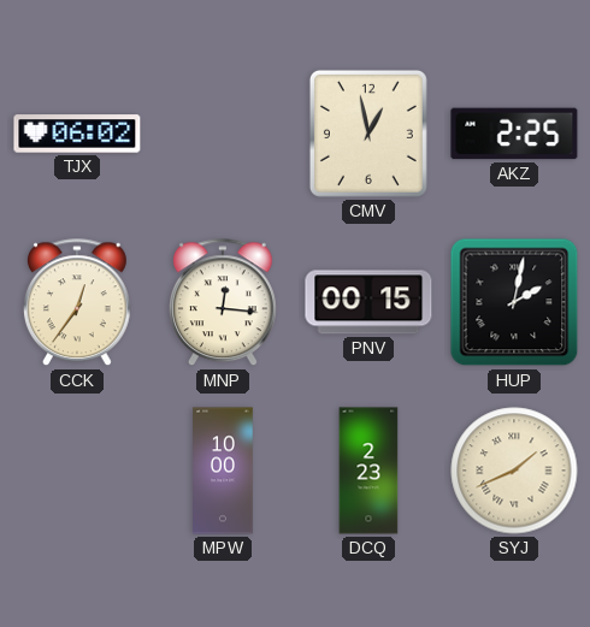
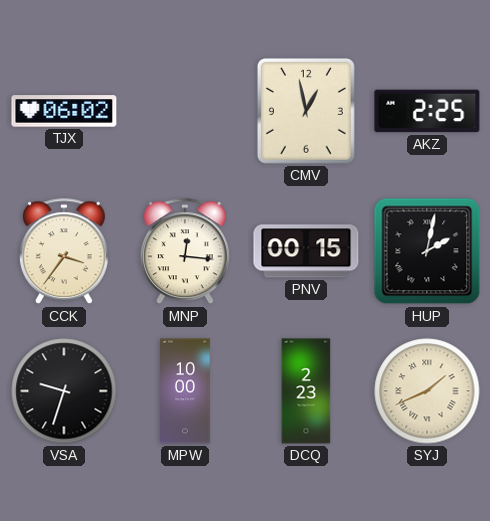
CCK: 12:36 -> 3:36
VSA: none -> 9:33
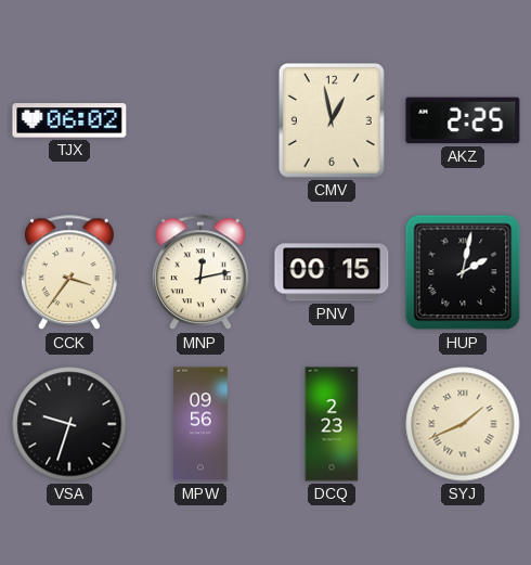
MNP: 12:16 -> 12:13
MPW: 10:00 -> 09:56
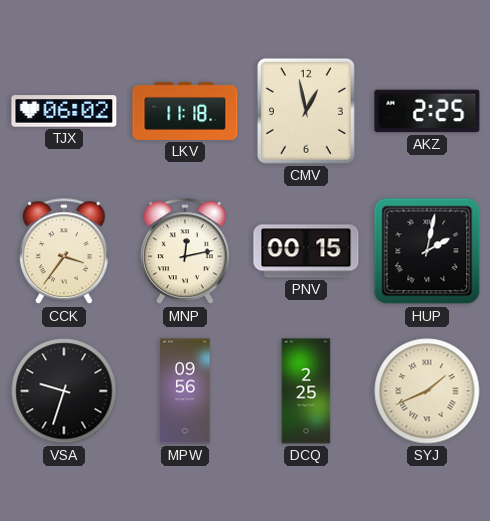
LKV: none -> 11:18
DCQ: 2:23 -> 2:25
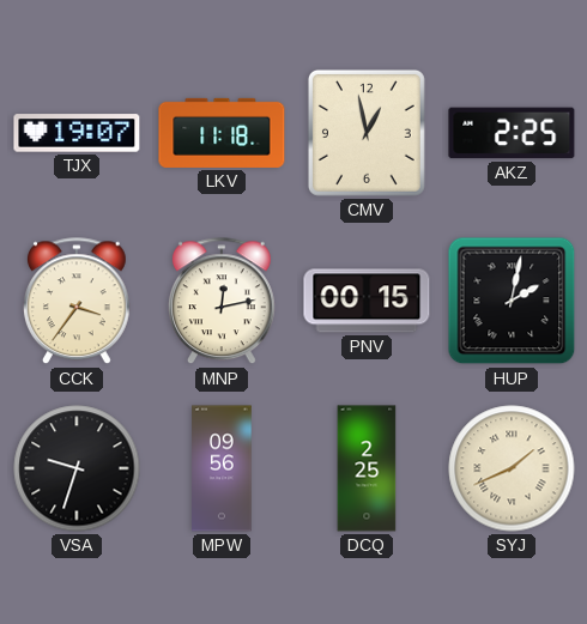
TJX: 06:02 -> 19:07
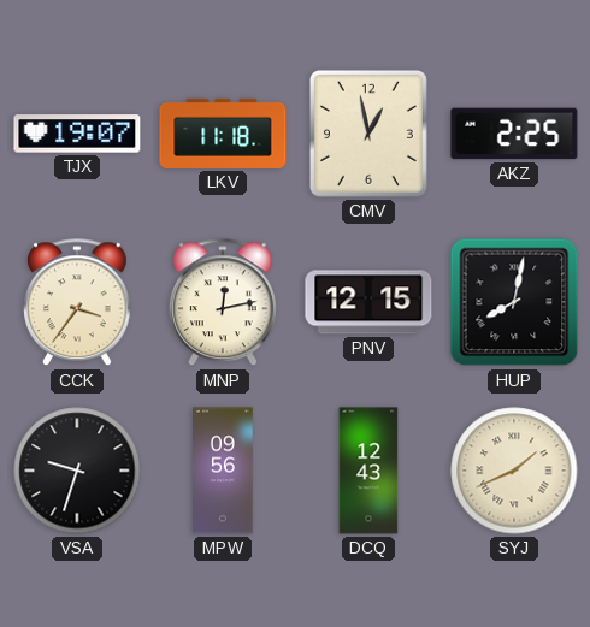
PNV: 00:15 -> 12:15
HUP: 2:02 -> 8:02
DCQ: 2:25 -> 12:43
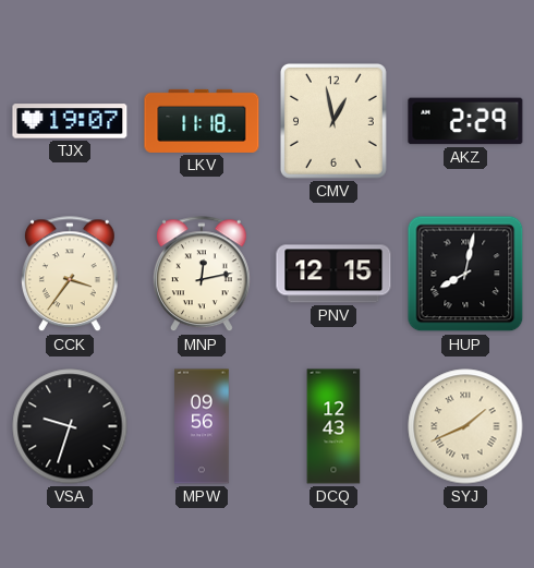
AKZ: 2:25 -> 2:29
